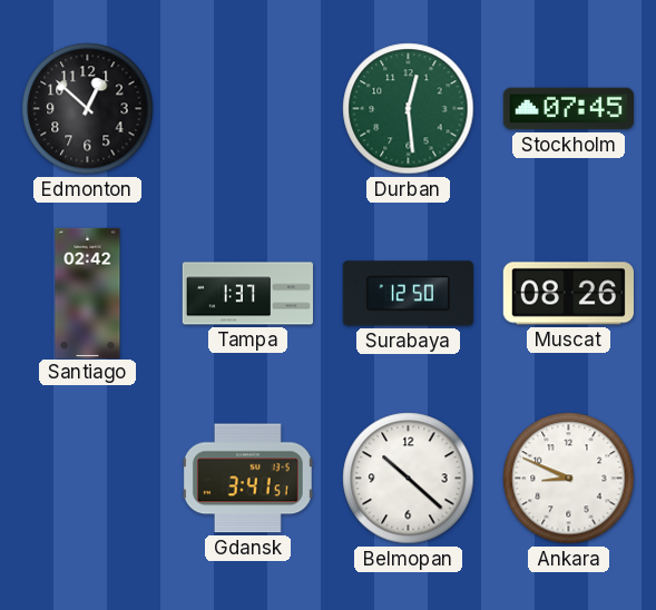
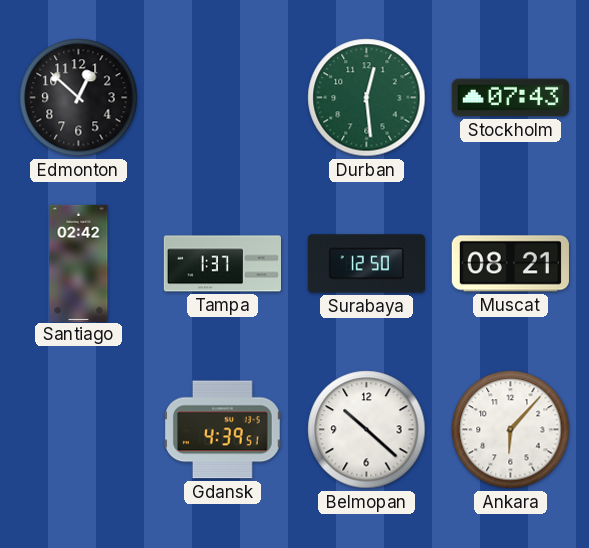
Stockholm: 07:45 -> 07:43
Muscat: 08:26 -> 08:21
Gdansk: 3:41 -> 4:39
Ankara: 8:49 -> 6:07
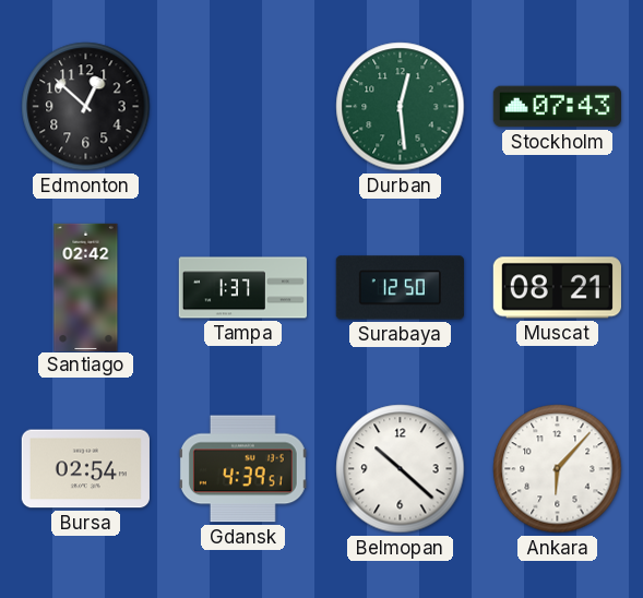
Bursa: none -> 02:54
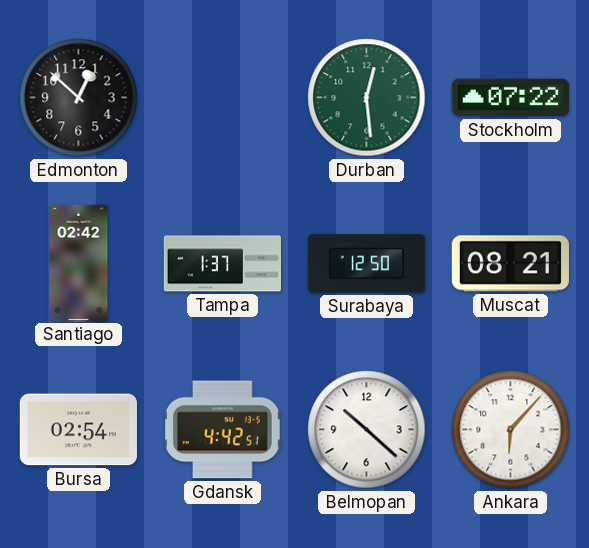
Stockholm: 07:43 -> 07:22
Gdansk: 4:39 -> 4:42
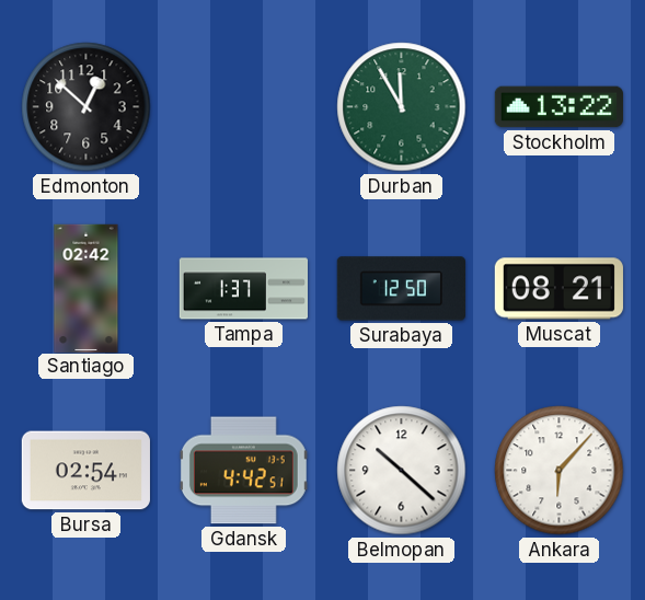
Durban: 12:29 -> 11:55
Stockholm: 07:22 -> 13:22
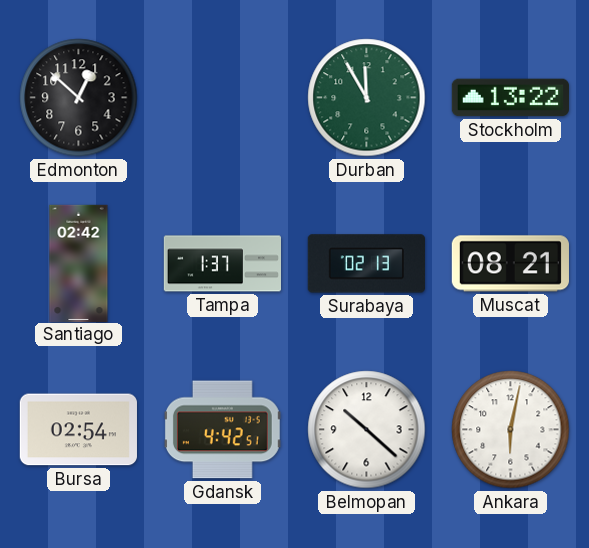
Surabaya: 12:50 -> 02:13
Ankara: 6:07 -> 6:02
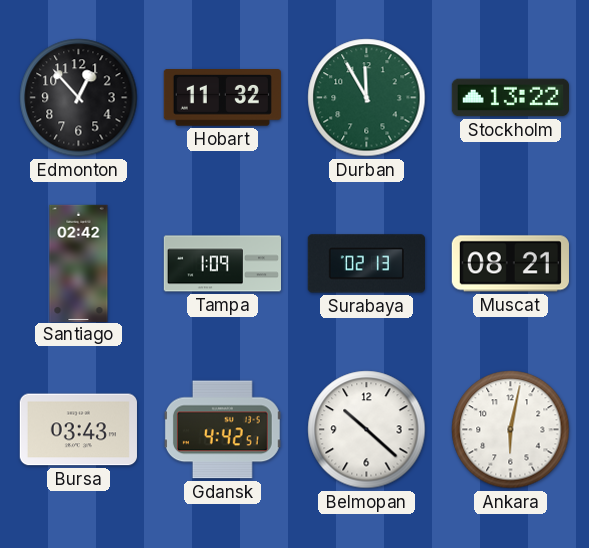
Edmonton: 12:52 -> 12:53
Hobart: none -> 11:32
Tampa: 1:37 -> 1:09
Bursa: 02:54 -> 03:43
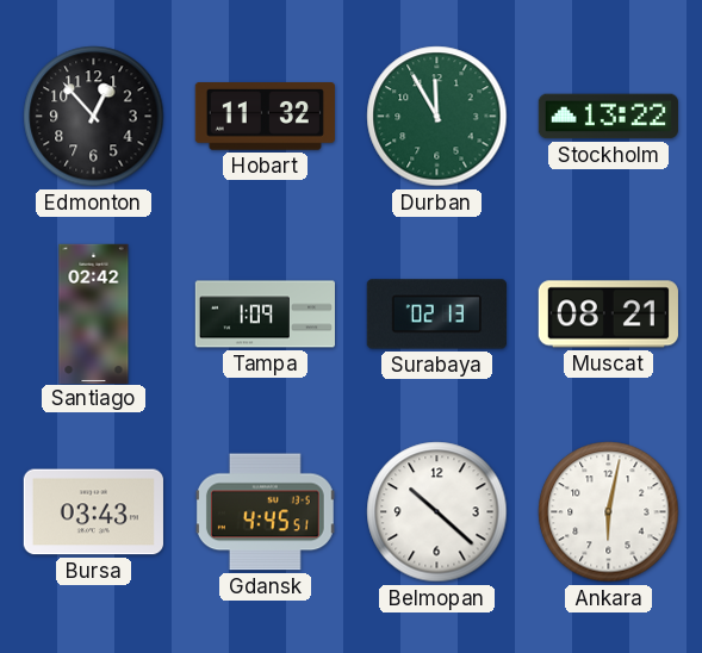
Gdansk: 4:42 -> 4:45
